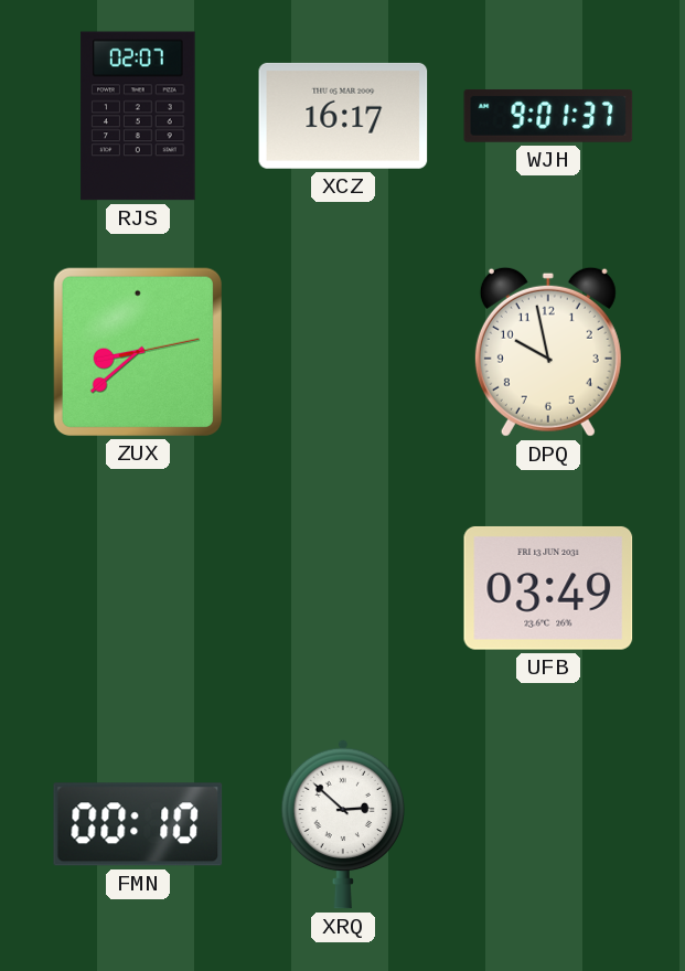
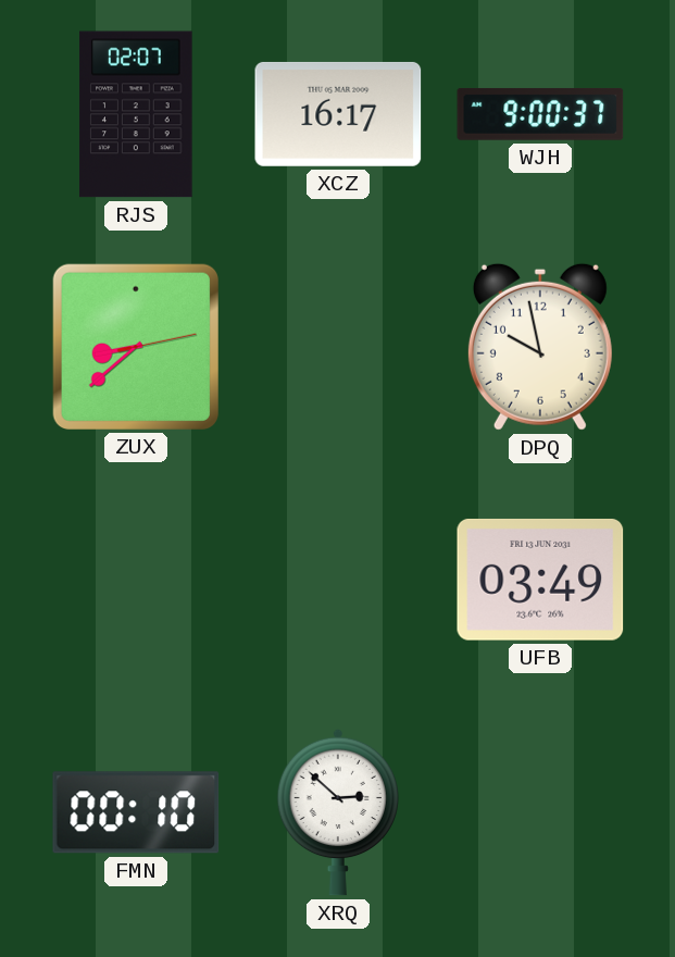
WJH: 9:01 -> 9:00
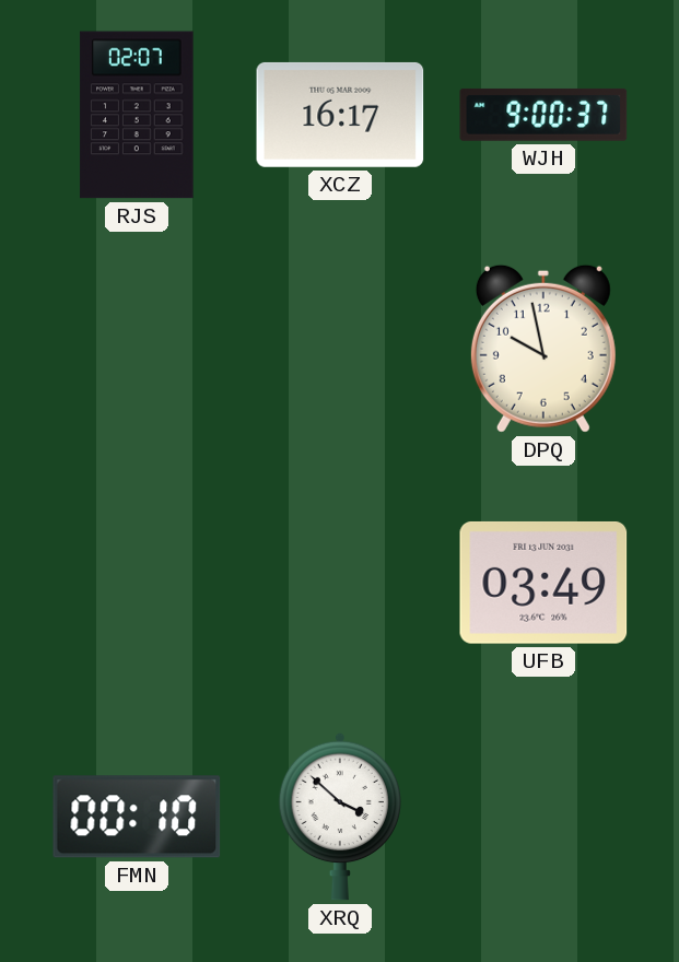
ZUX: 8:38 -> none
XRQ: 2:52 -> 3:52
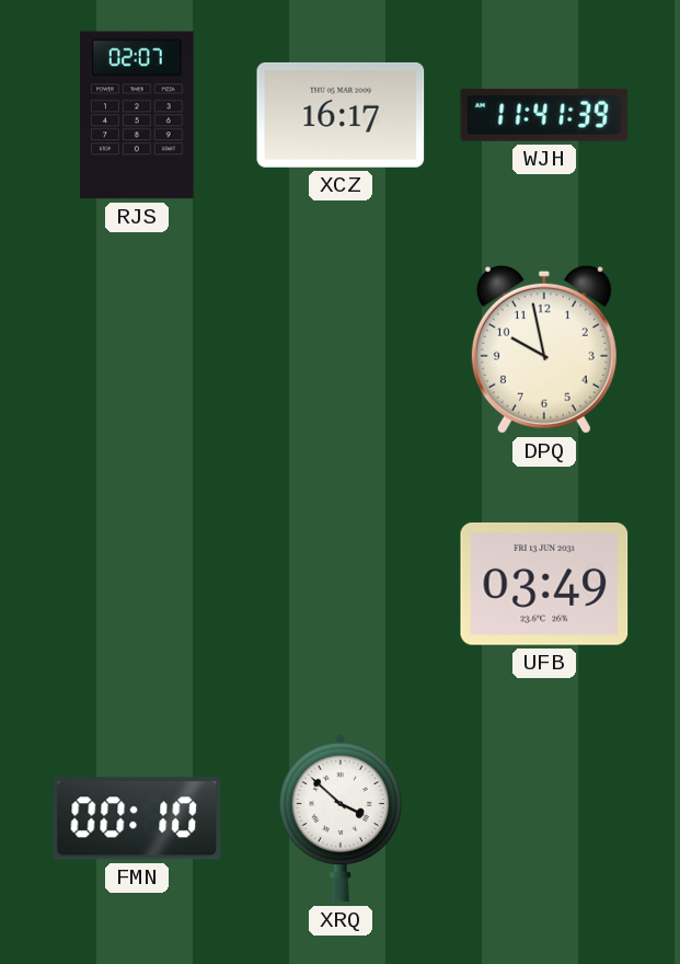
WJH: 9:00 -> 11:41
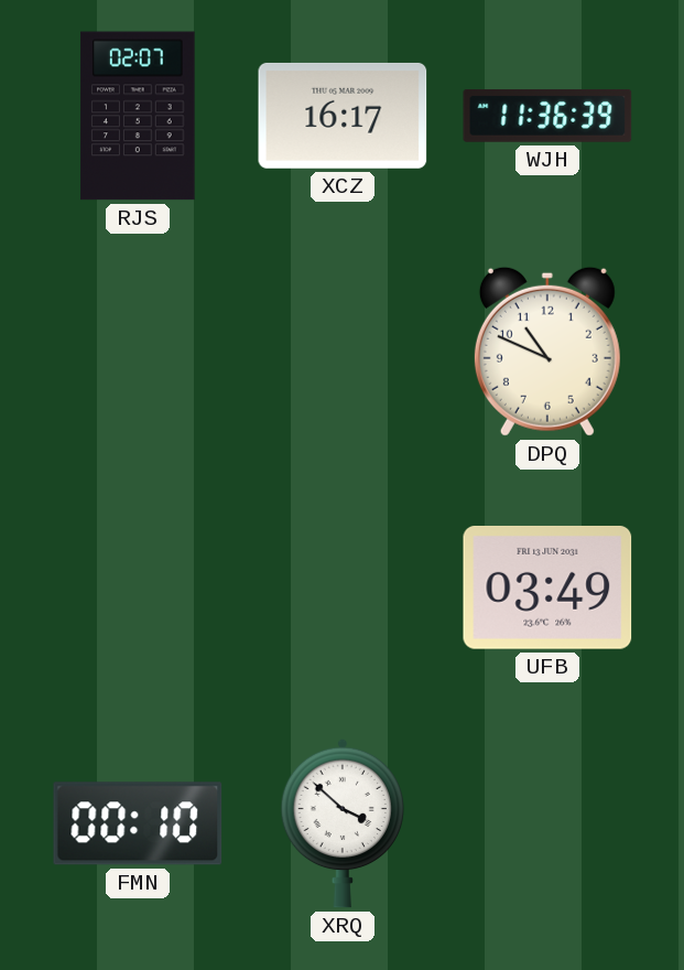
WJH: 11:41 -> 11:36
DPQ: 9:58 -> 10:49
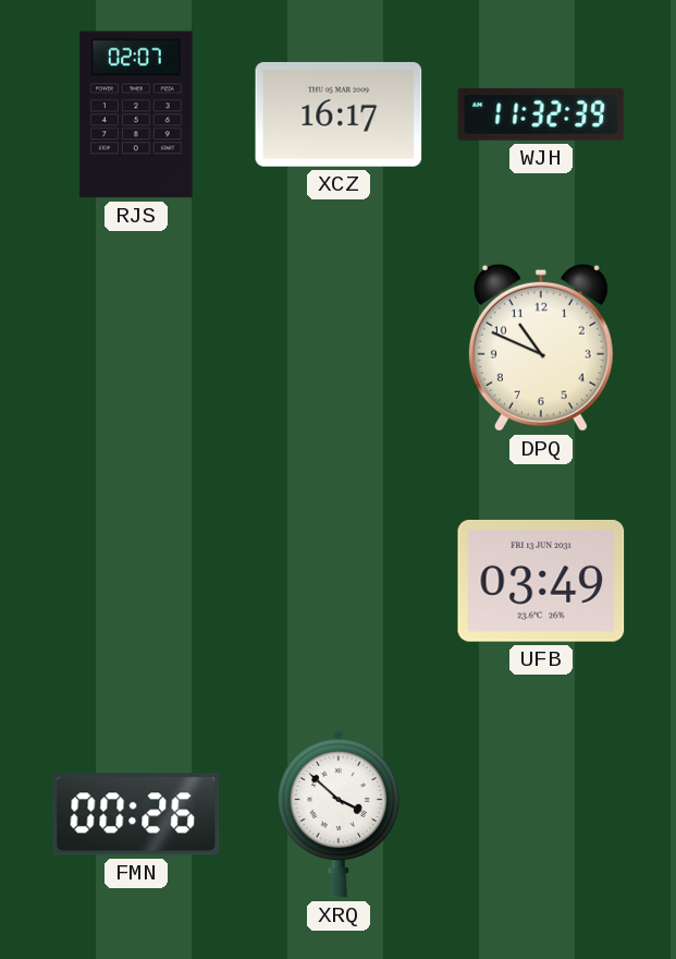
WJH: 11:36 -> 11:32
FMN: 00:10 -> 00:26
